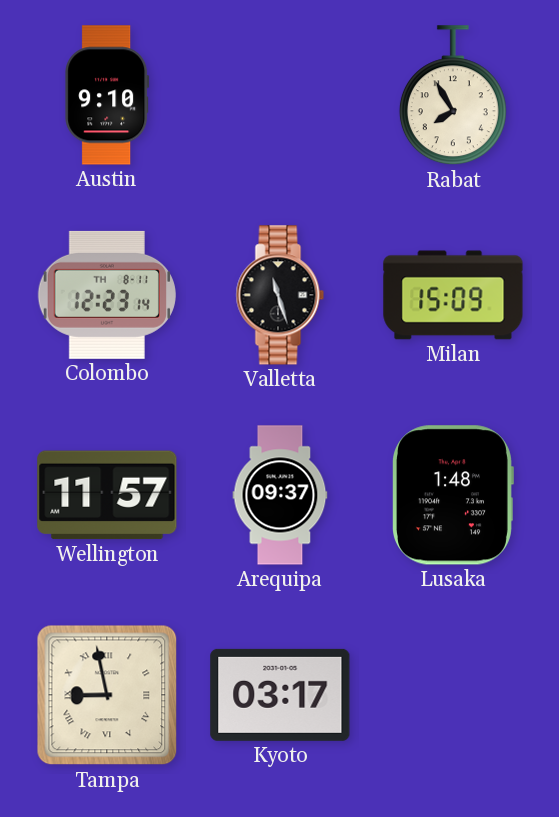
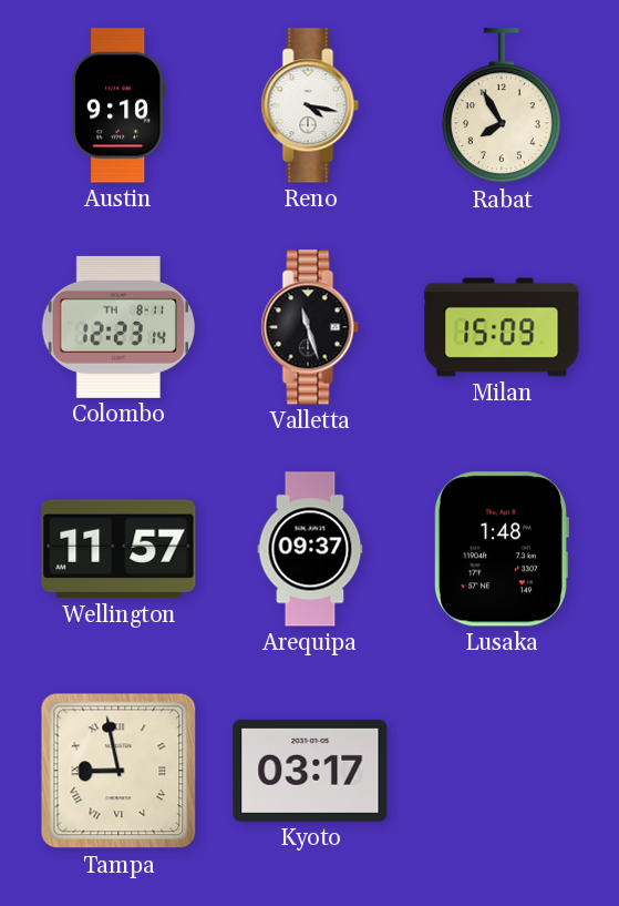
Reno: none -> 4:17
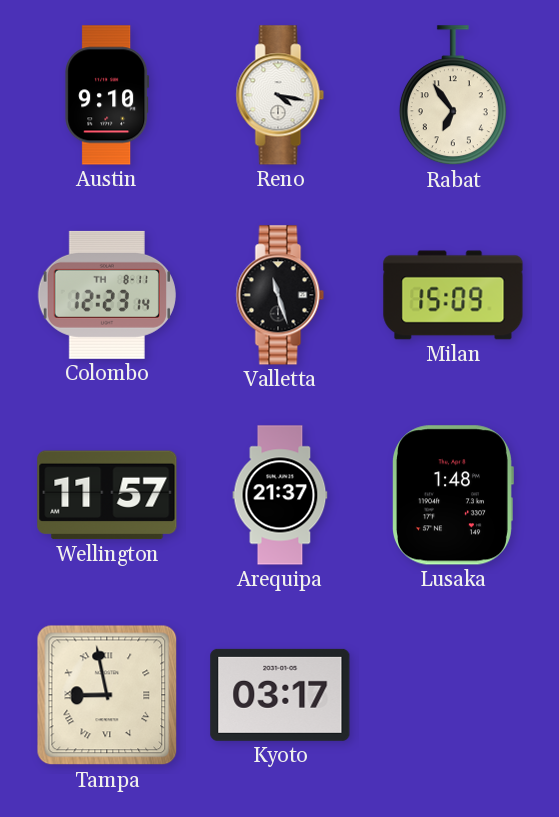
Rabat: 7:55 -> 6:54
Arequipa: 09:37 -> 21:37
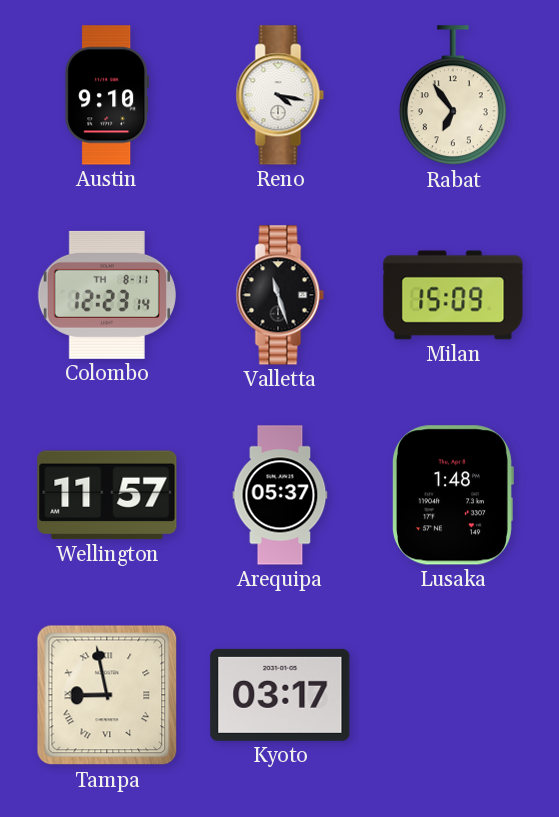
Arequipa: 21:37 -> 05:37
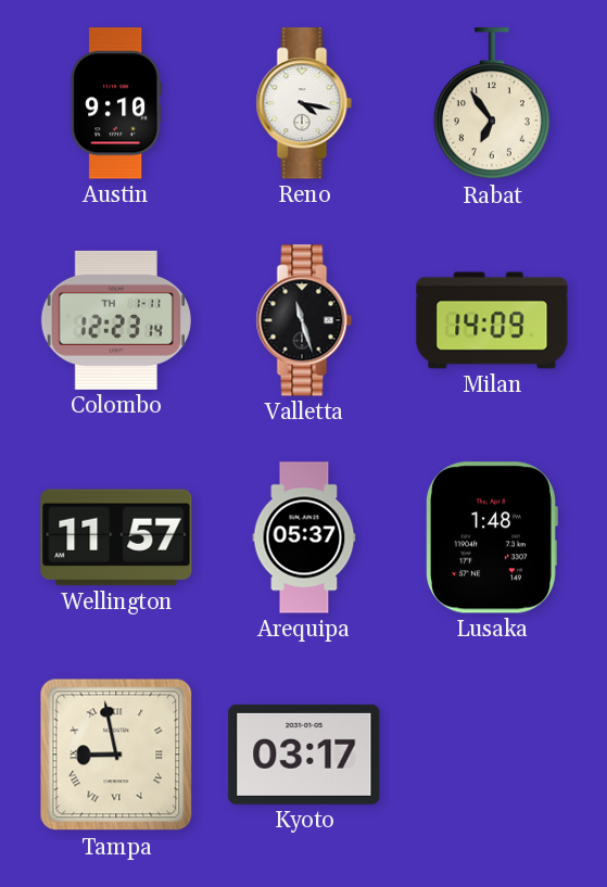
Colombo date: TH 8-11 -> TH 1-11
Milan: 15:09 -> 14:09
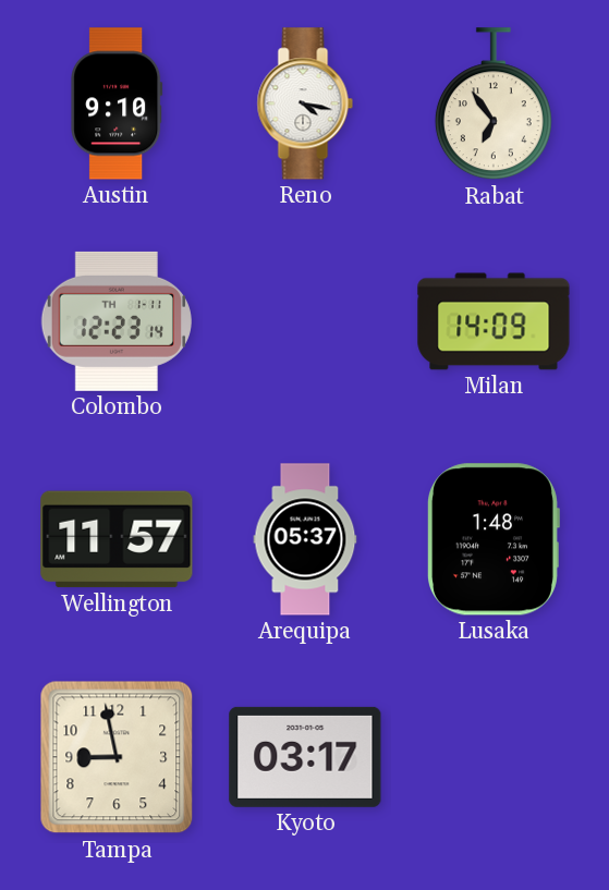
Valletta: 11:27 -> none
Tampa numerals: Roman -> Arabic
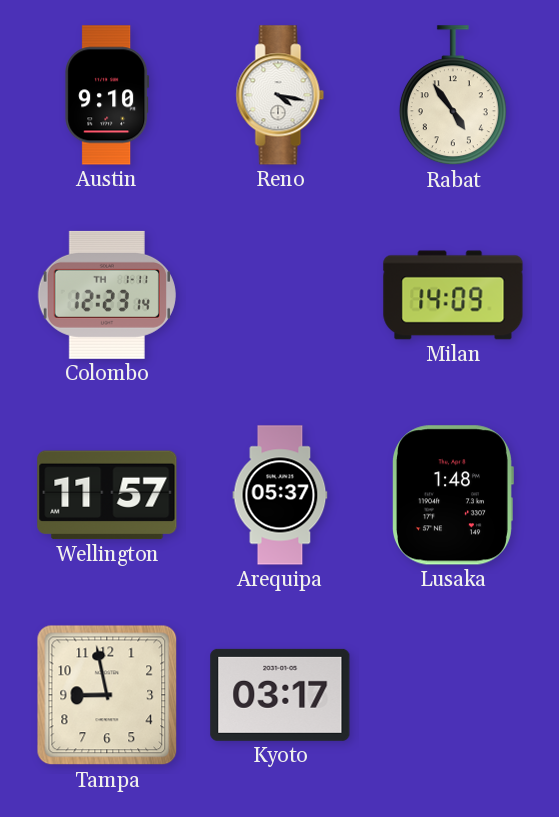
Rabat: 6:54 -> 4:54
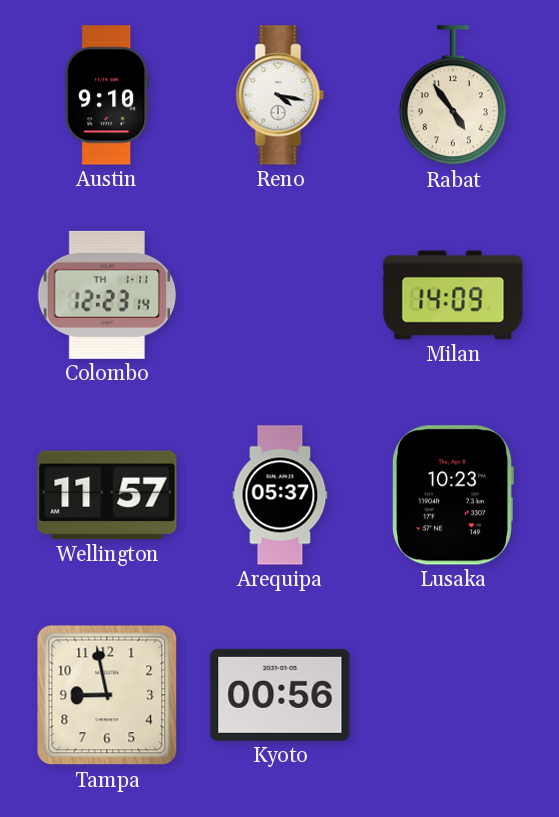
Lusaka: 1:48 -> 10:23
Kyoto: 03:17 -> 00:56
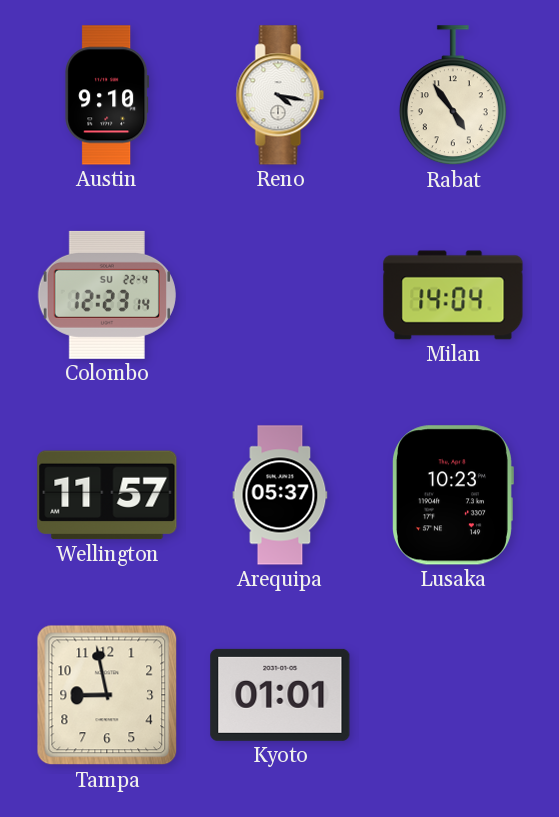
Colombo date: TH 1-11 -> SU 22-4
Milan: 14:09 -> 14:04
Kyoto: 00:56 -> 01:01
